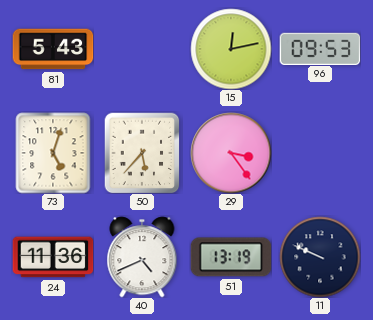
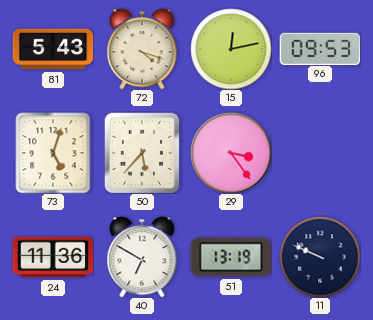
72: none -> 4:18
40: 4:41 -> 6:50
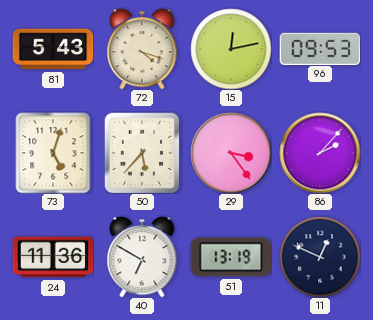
86: none -> 2:07
11: 9:49 -> 12:49
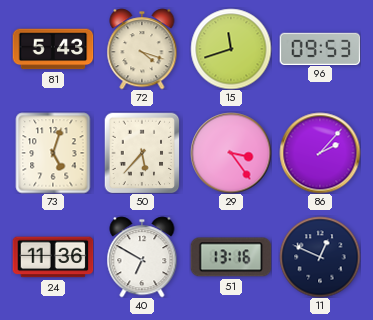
15: 12:13 -> 11:42
51: 13:19 -> 13:16
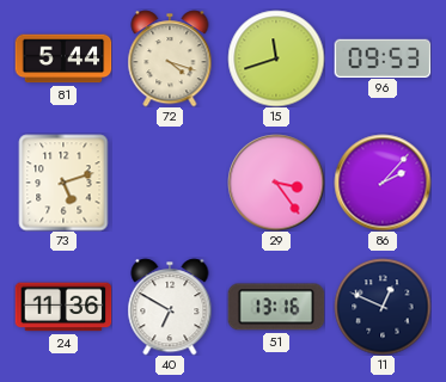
81: 5:43 -> 5:44
73: 5:03 -> 5:12
50: 5:37 -> none
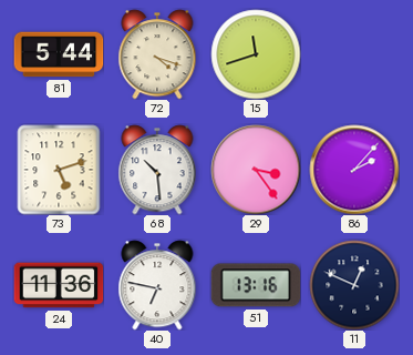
96: 09:53 -> none
68: none -> 10:29
40: 6:50 -> 6:47
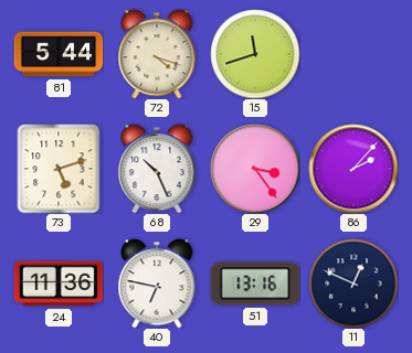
68: 10:29 -> 10:26
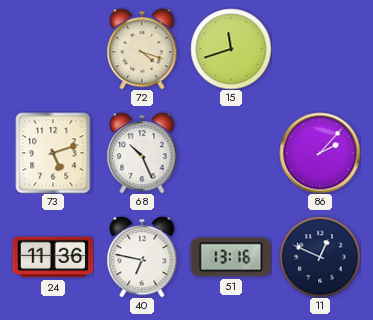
81: 5:44 -> none
29: 3:24 -> none
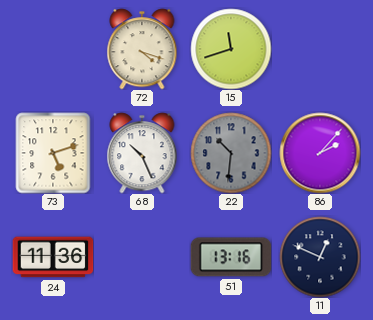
22: none -> 10:31
40: 6:47 -> none
